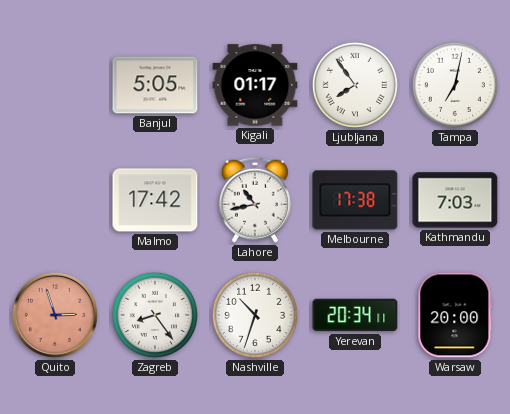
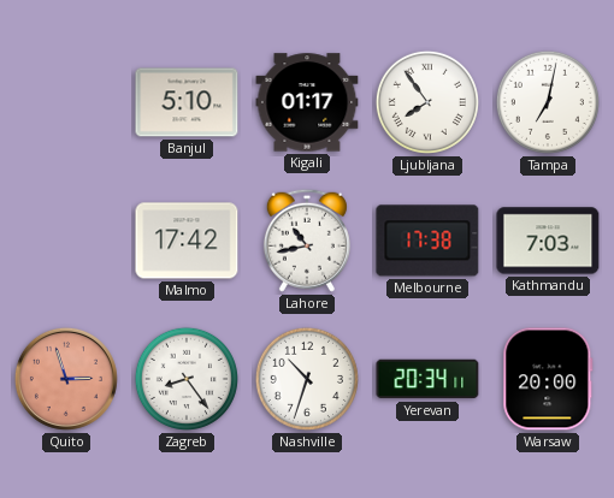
Banjul: 5:05 -> 5:10
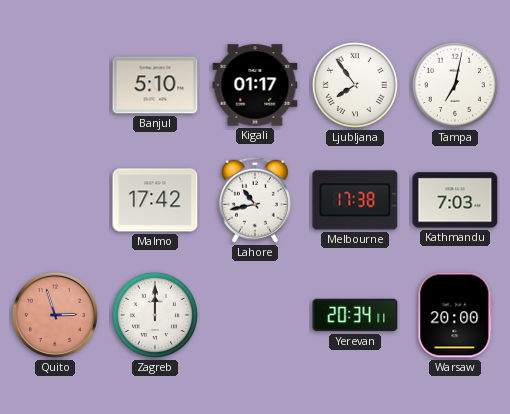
Zagreb: 8:24 -> 12:00
Nashville: 10:33 -> none
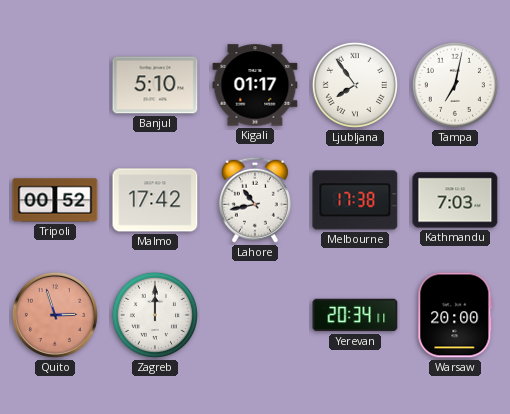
Tripoli: none -> 00:52
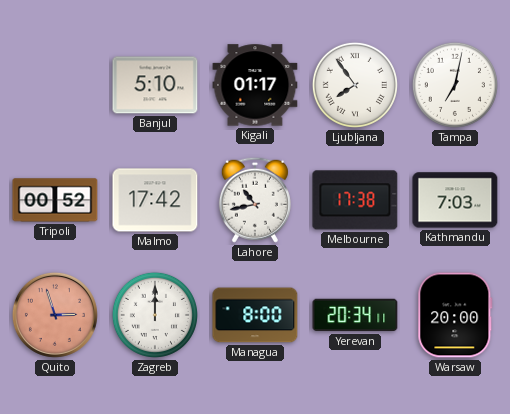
Managua: none -> 8:00
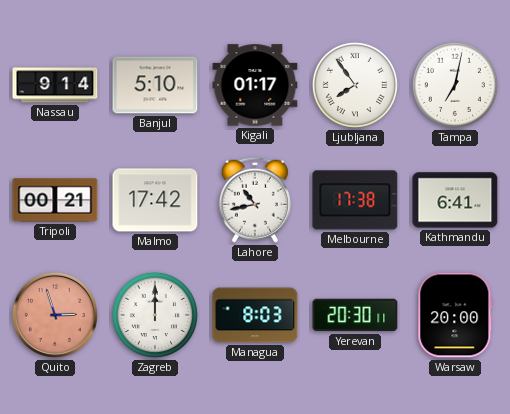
Nassau: none -> 9:14
Tripoli: 00:52 -> 00:21
Kathmandu: 7:03 -> 6:41
Managua: 8:00 -> 8:03
Yerevan: 20:34 -> 20:30
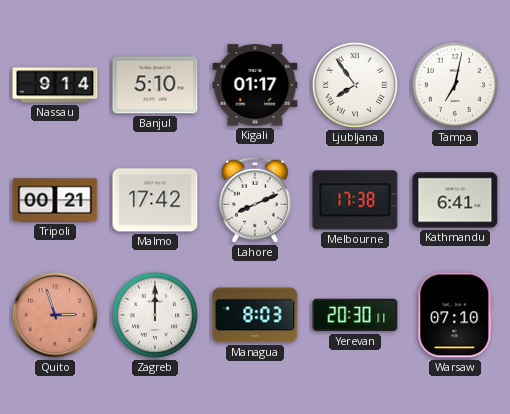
Lahore: 10:43 -> 8:11
Warsaw: 20:00 -> 07:10
